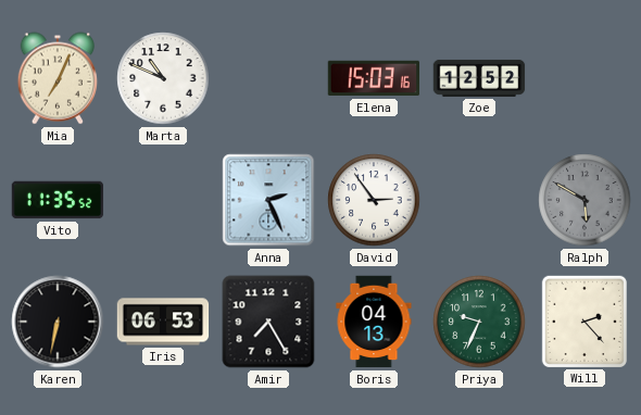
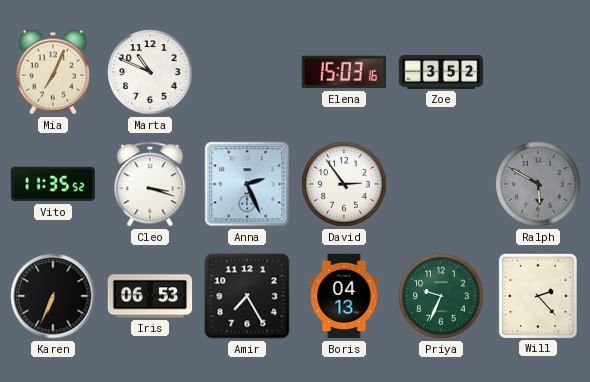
Zoe: 12:52 -> 3:52
Cleo: none -> 3:18
Karen: 6:32 -> 6:34
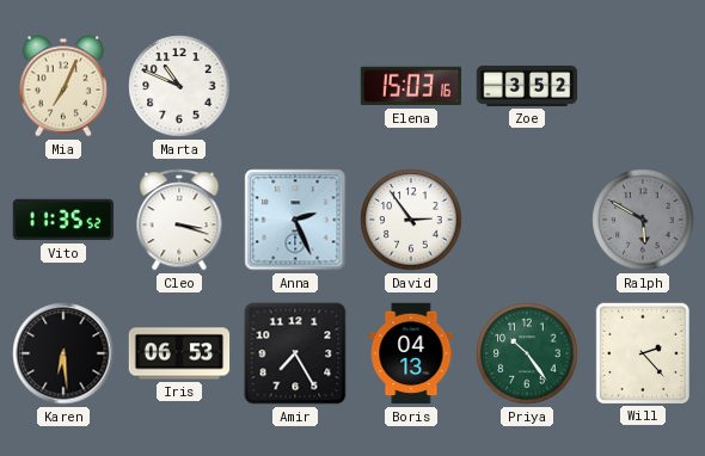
Karen: 6:34 -> 6:29
Priya: 9:34 -> 10:24
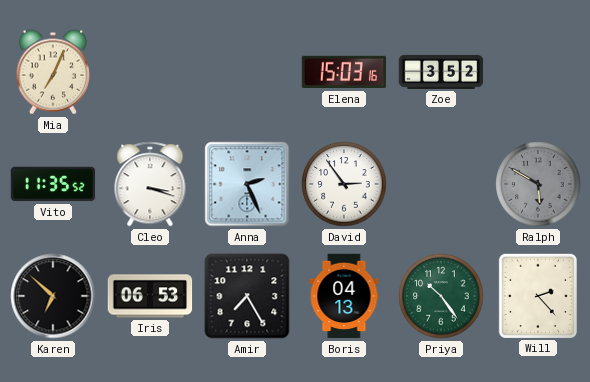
Marta: 10:49 -> none
Karen: 6:29 -> 6:52
